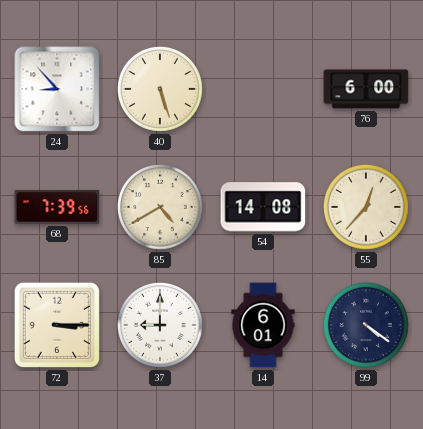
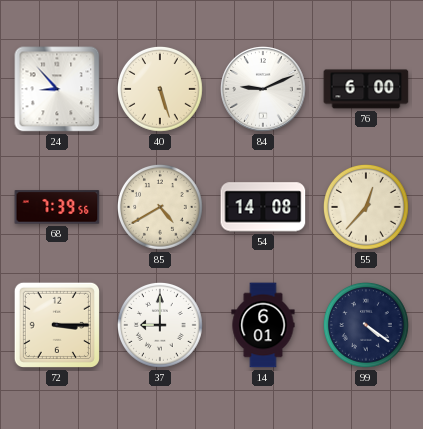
84: none -> 9:11
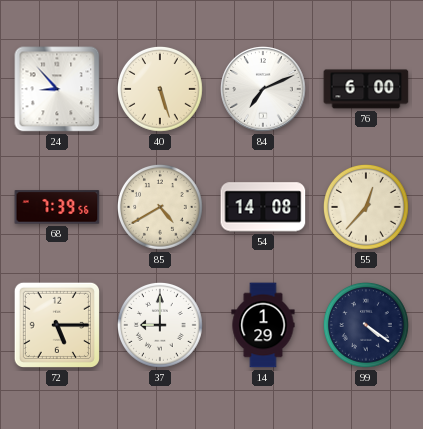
84: 9:11 -> 7:11
72: 3:15 -> 5:15
14: 6:01 -> 1:29
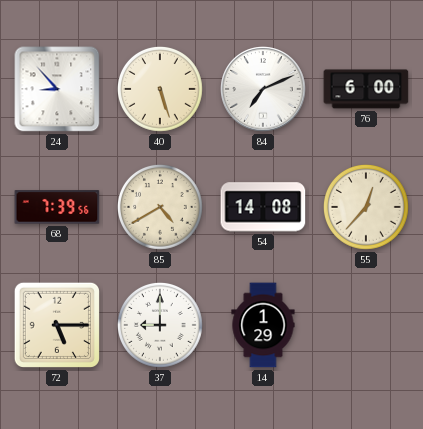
99: 4:21 -> none
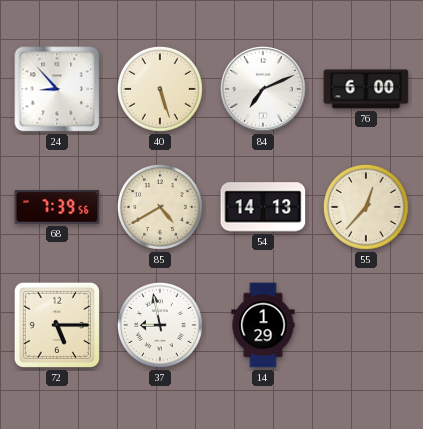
54: 14:08 -> 14:13
37: 9:00 -> 8:58
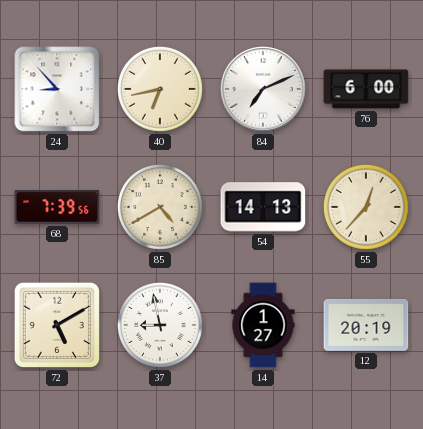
40: 5:27 -> 6:43
72: 5:15 -> 5:10
14: 1:29 -> 1:27
12: none -> 20:19
